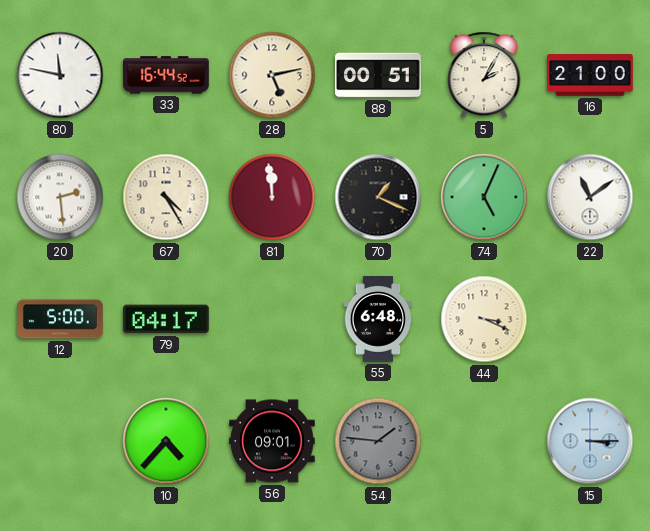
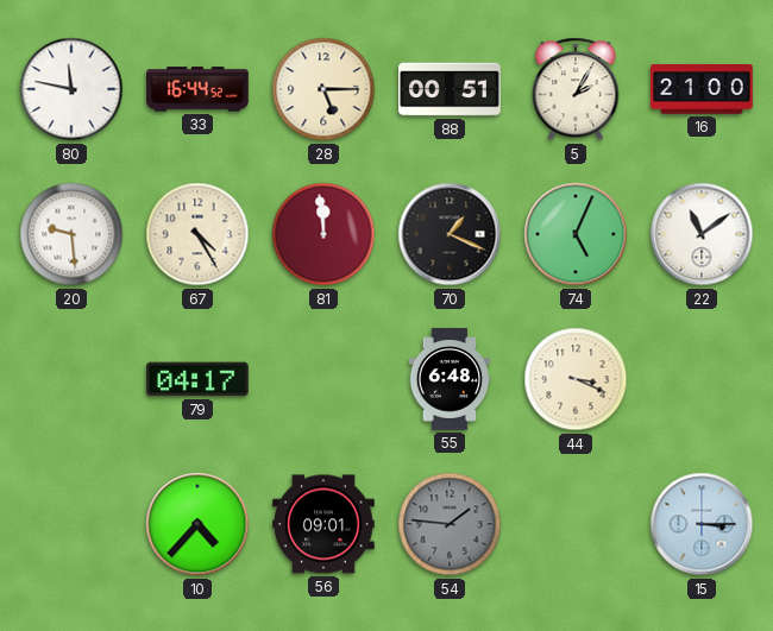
28: 5:13 -> 5:15
20: 2:29 -> 9:29
12: 5:00 -> none
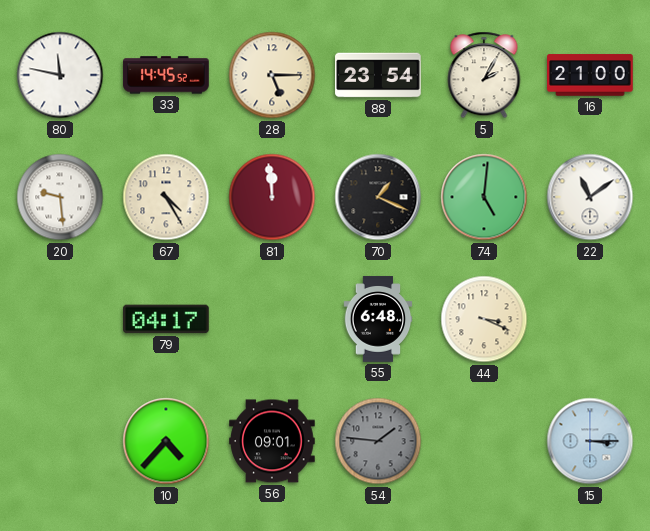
33: 16:44 -> 14:45
88: 00:51 -> 23:54
74: 5:04 -> 5:01
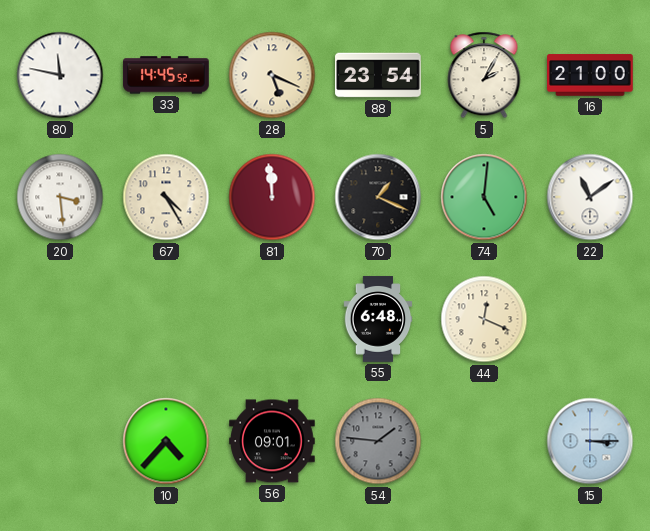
28: 5:15 -> 5:19
20: 9:29 -> 3:29
79: 04:17 -> none
44: 3:19 -> 12:19
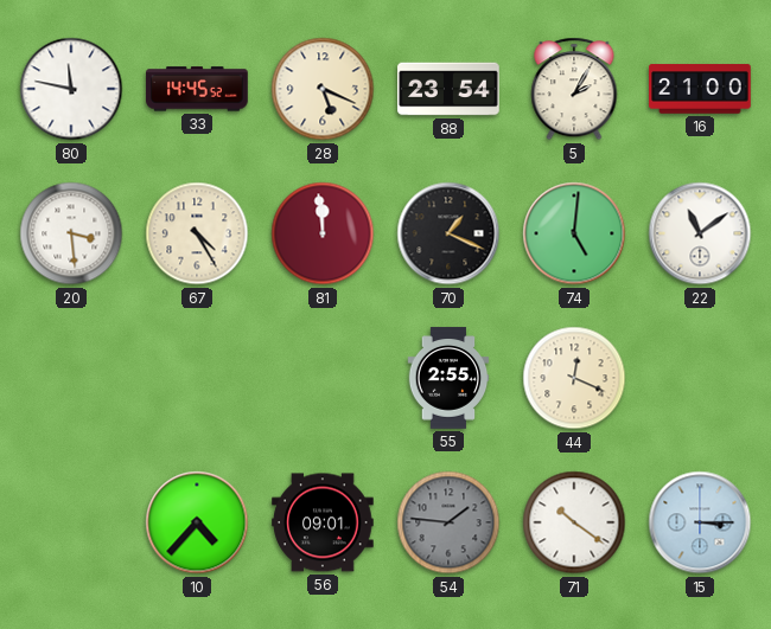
55: 6:48 -> 2:55
71: none -> 10:21
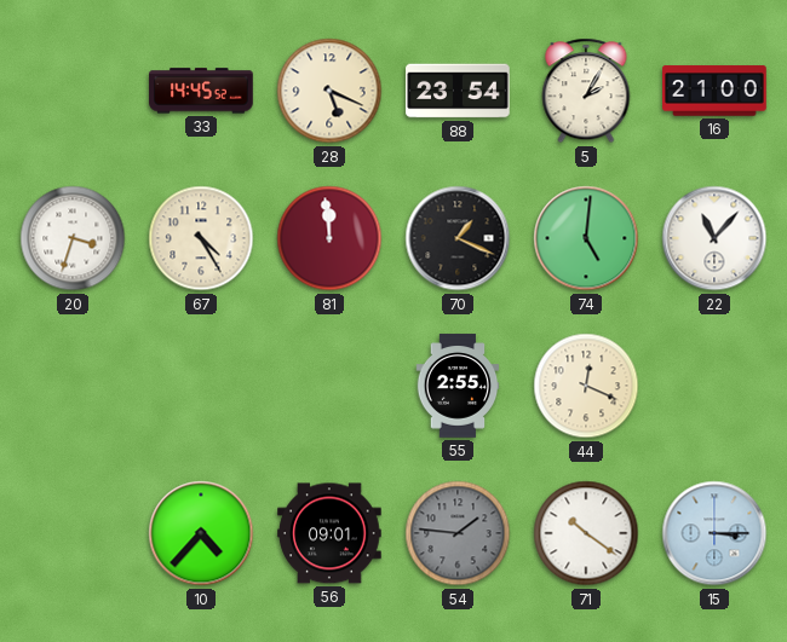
80: 11:47 -> none
20: 3:29 -> 3:33
22: 11:09 -> 11:07
